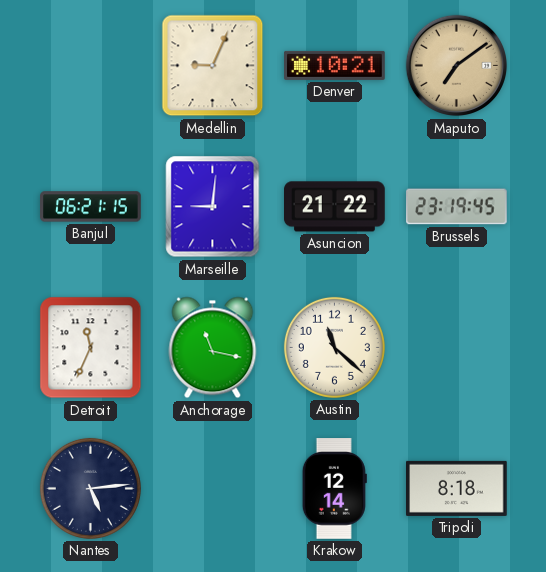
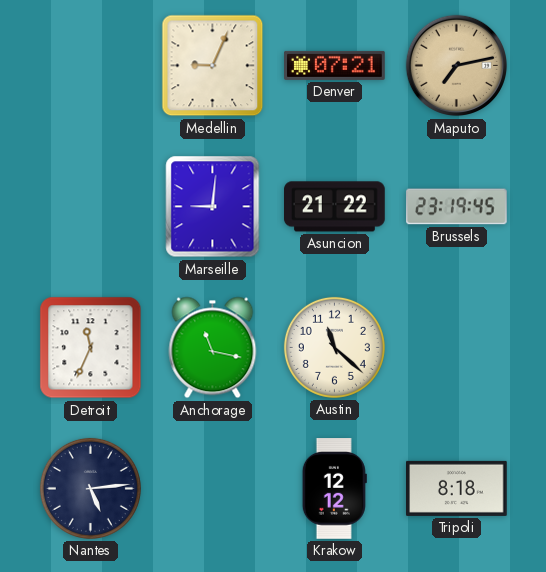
Denver: 10:21 -> 07:21
Maputo: 7:09 -> 7:13
Banjul: 06:21 -> none
Krakow: 12:14 -> 12:12
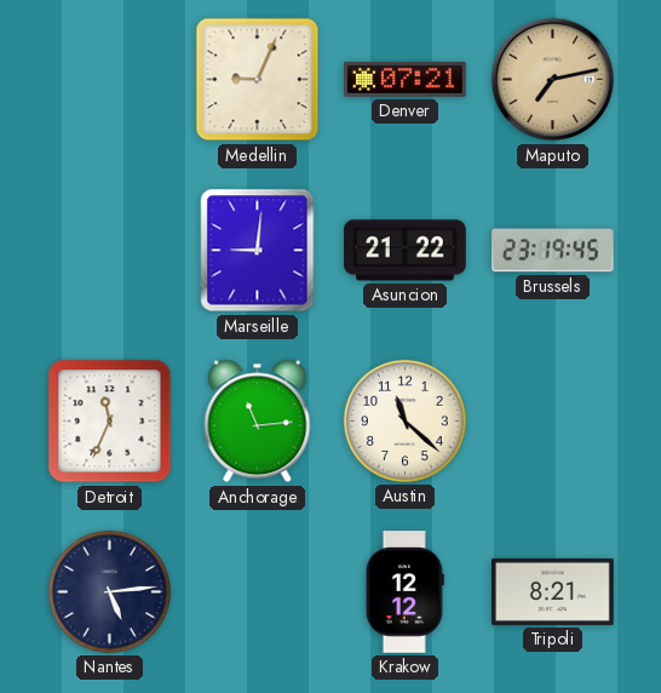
Anchorage: 11:17 -> 11:14
Tripoli: 8:18 -> 8:21
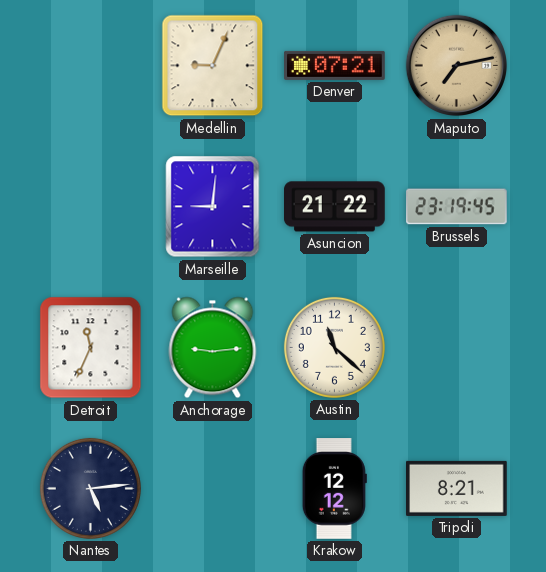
Anchorage: 11:14 -> 9:14
